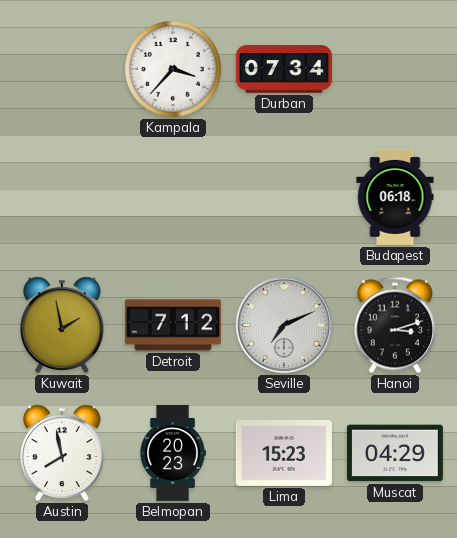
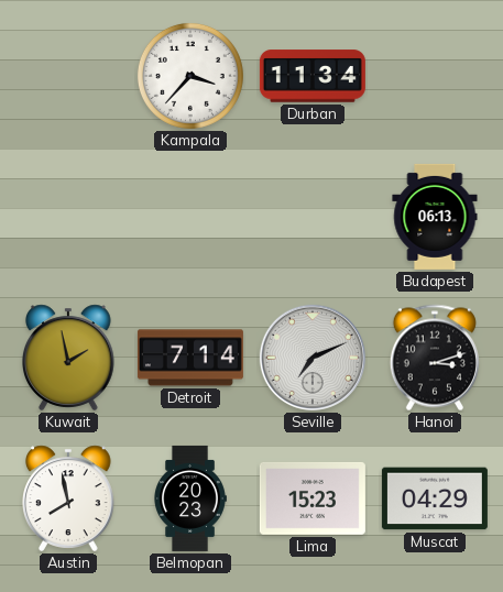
Durban: 07:34 -> 11:34
Budapest: 06:18 -> 06:13
Detroit: 7:12 -> 7:14
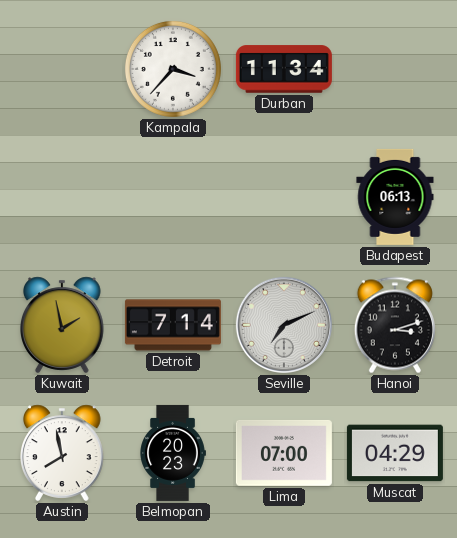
Lima: 15:23 -> 07:00
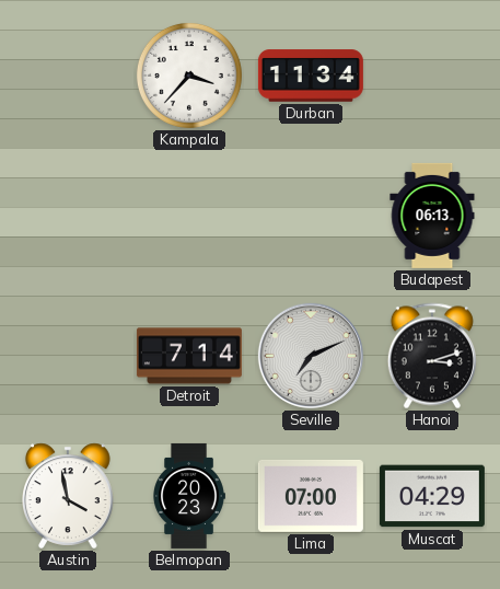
Kuwait: 1:58 -> none
Austin: 7:58 -> 3:58
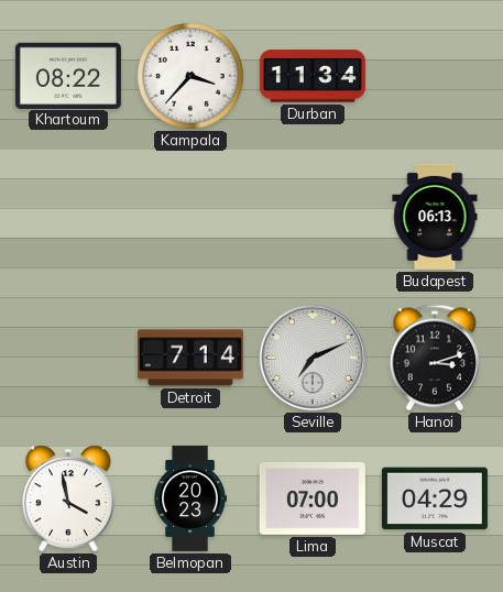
Khartoum: none -> 08:22
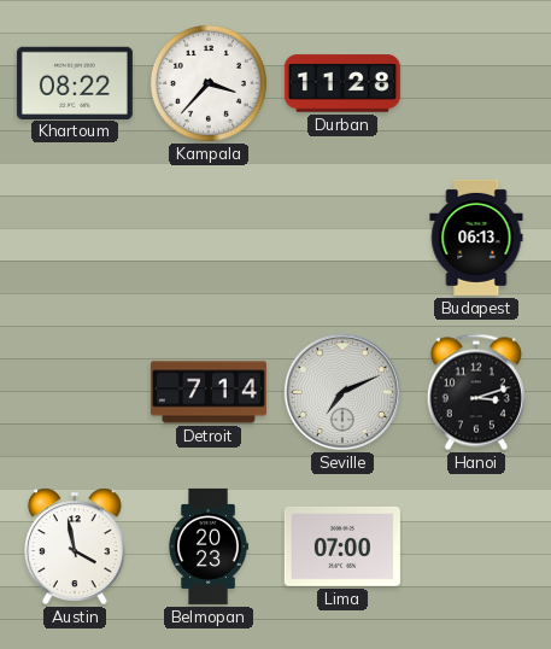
Durban: 11:34 -> 11:28
Muscat: 04:29 -> none
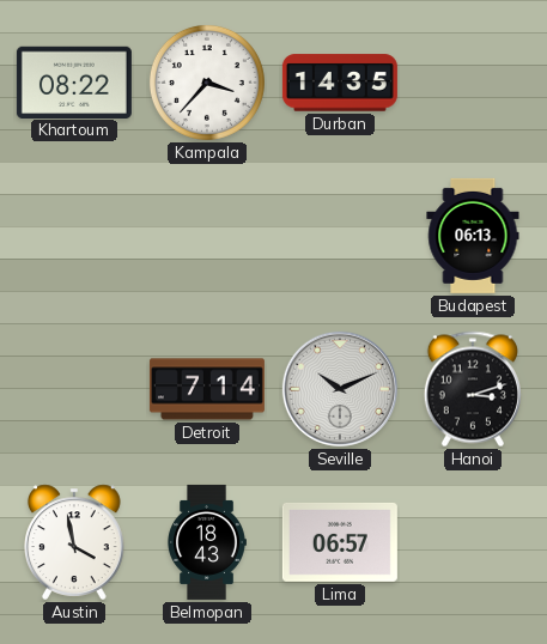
Durban: 11:28 -> 14:35
Seville: 7:11 -> 10:11
Belmopan: 20:23 -> 18:43
Lima: 07:00 -> 06:57
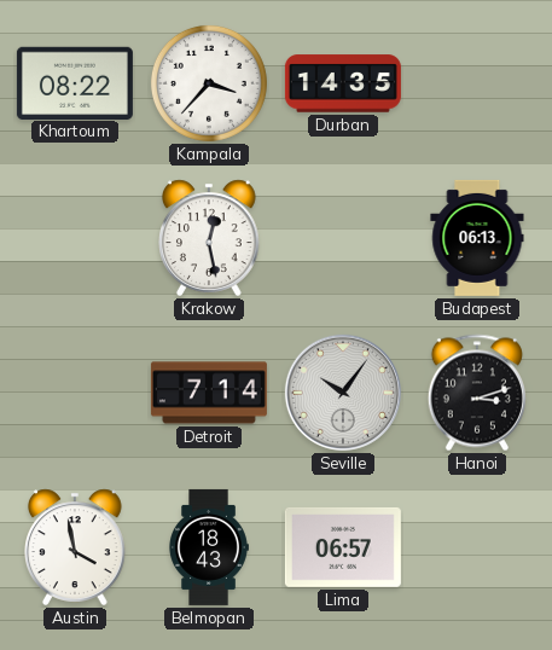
Krakow: none -> 12:28
Seville: 10:11 -> 10:06
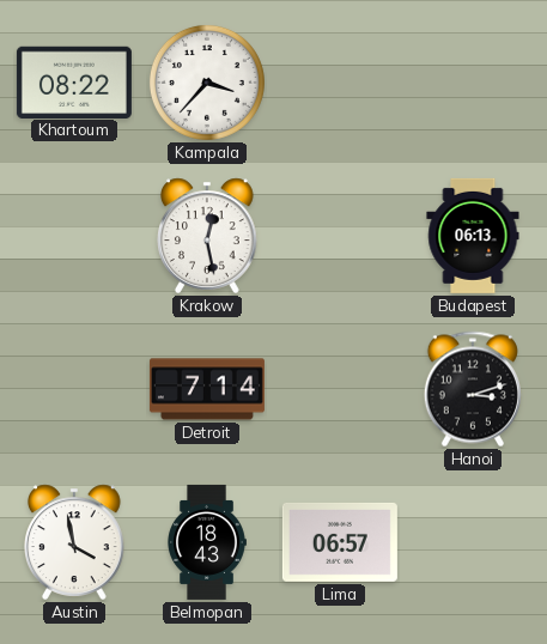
Durban: 14:35 -> none
Seville: 10:06 -> none
